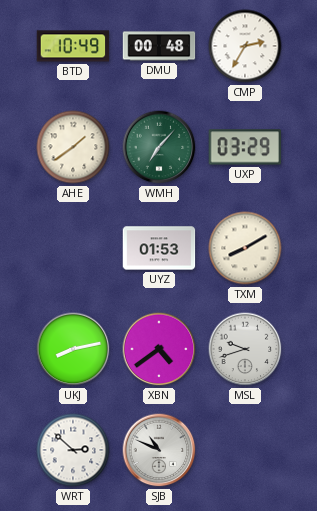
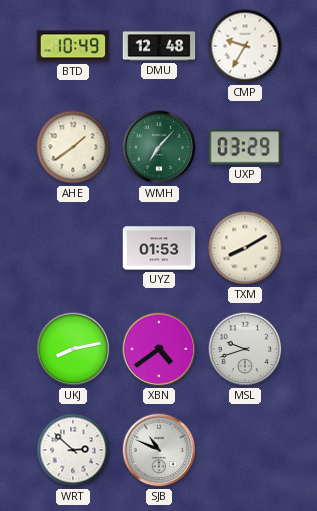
DMU: 00:48 -> 12:48
CMP: 2:35 -> 9:35
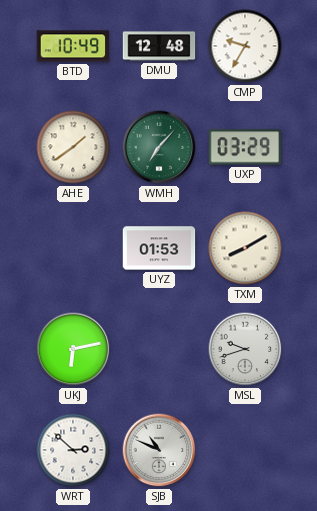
UKJ: 8:13 -> 6:13
XBN: 4:39 -> none
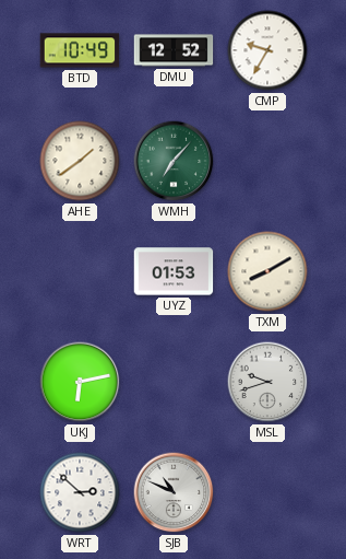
DMU: 12:48 -> 12:52
UXP: 03:29 -> none
